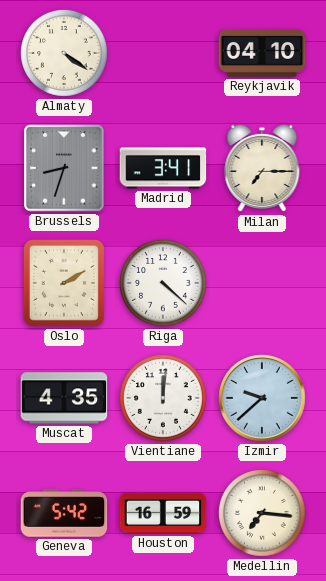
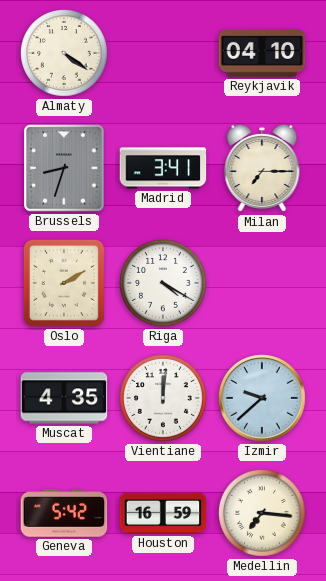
Riga: 4:22 -> 4:20
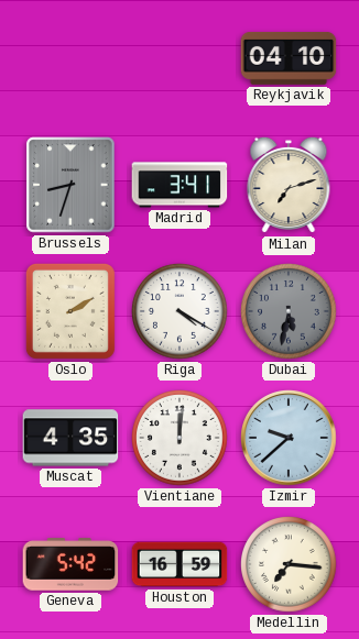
Almaty: 4:21 -> none
Milan: 7:15 -> 7:12
Dubai: none -> 5:32
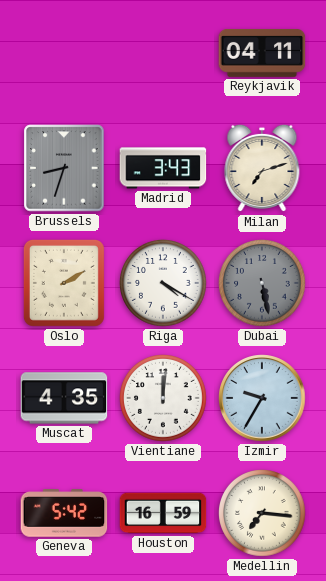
Reykjavik: 04:10 -> 04:11
Madrid: 3:41 -> 3:43
Dubai: 5:32 -> 5:28
Izmir: 9:38 -> 9:35
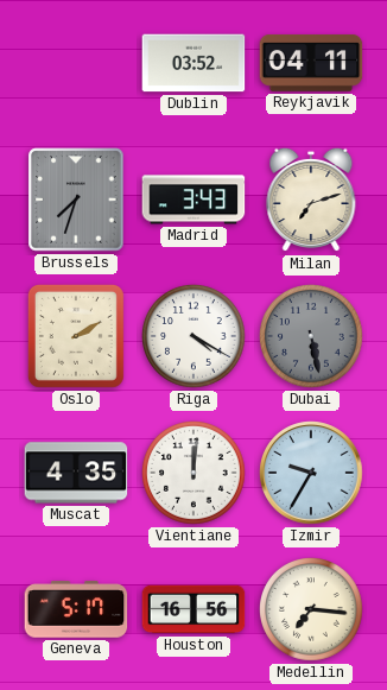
Dublin: none -> 03:52
Brussels: 8:33 -> 7:33
Geneva: 5:42 -> 5:17
Houston: 16:59 -> 16:56
